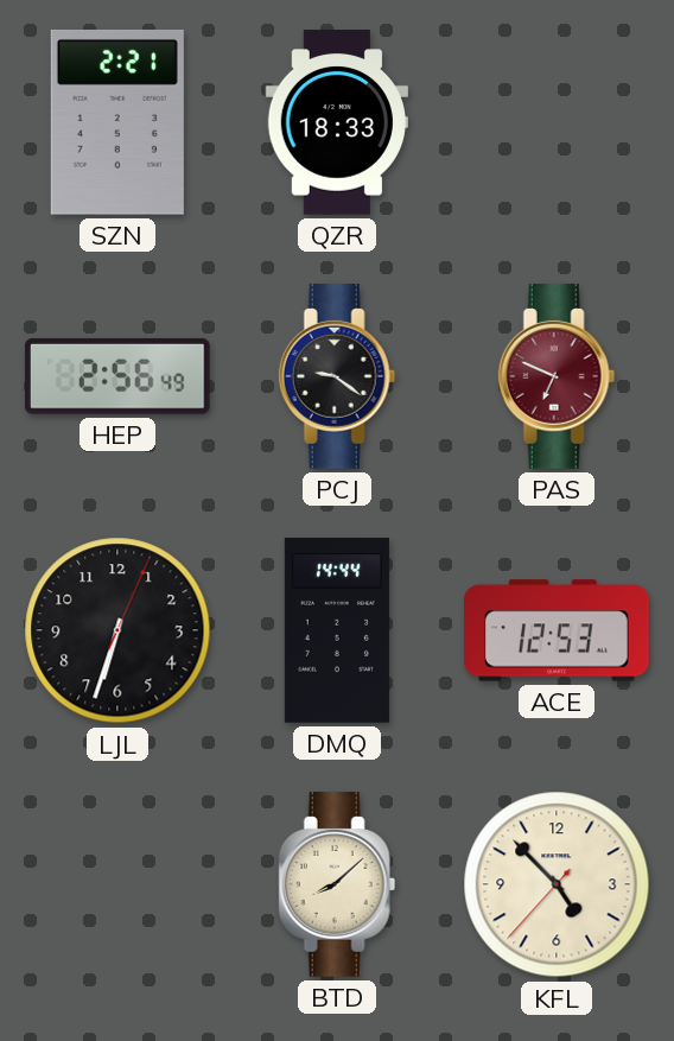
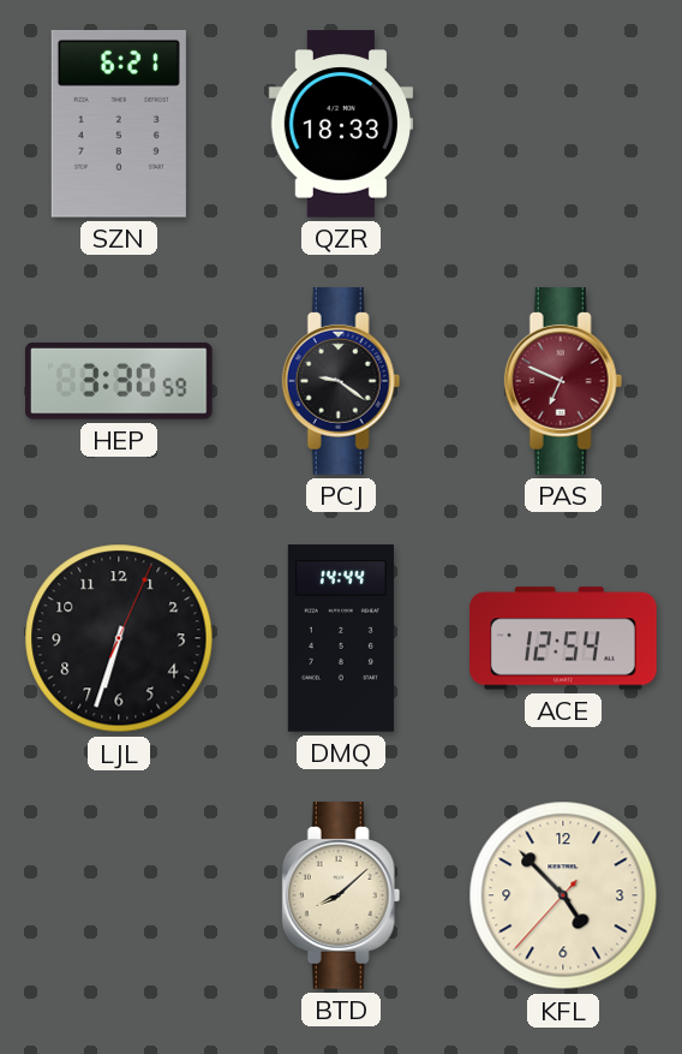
SZN: 2:21 -> 6:21
HEP: 2:56 -> 3:30
ACE: 12:53 -> 12:54
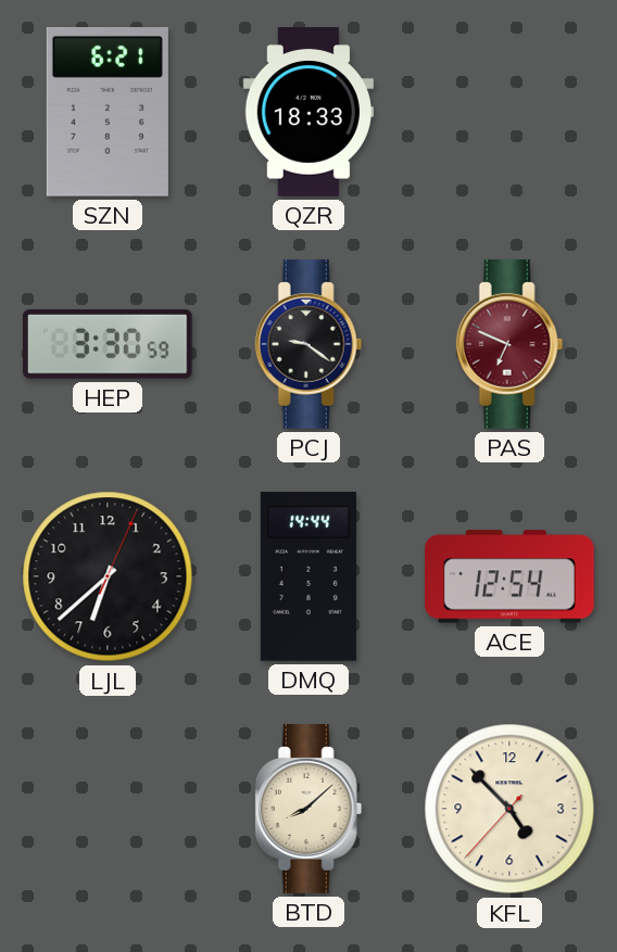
LJL: 6:33 -> 6:38
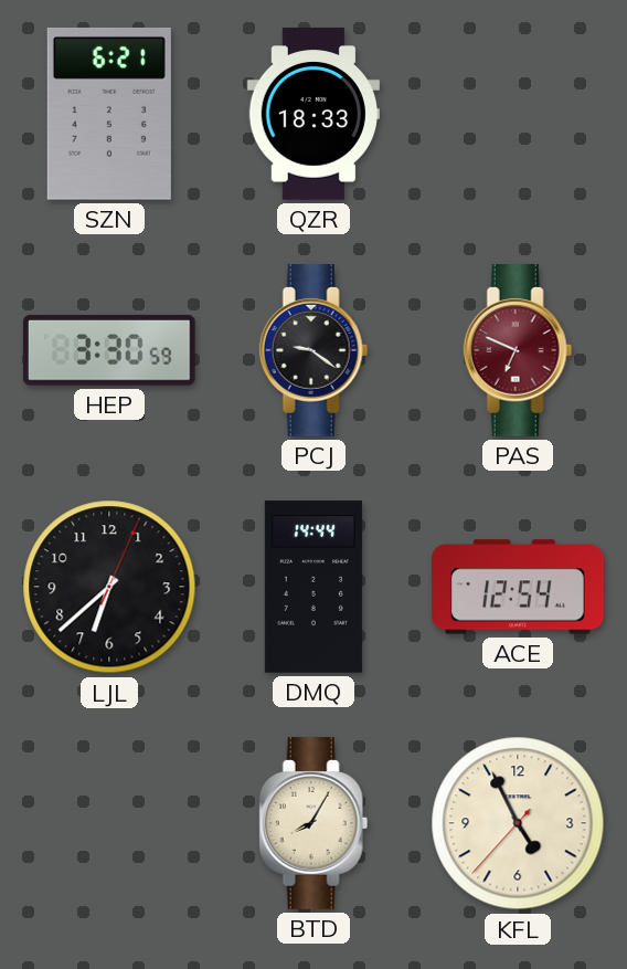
BTD: 8:08 -> 8:05
KFL: 4:52 -> 4:55
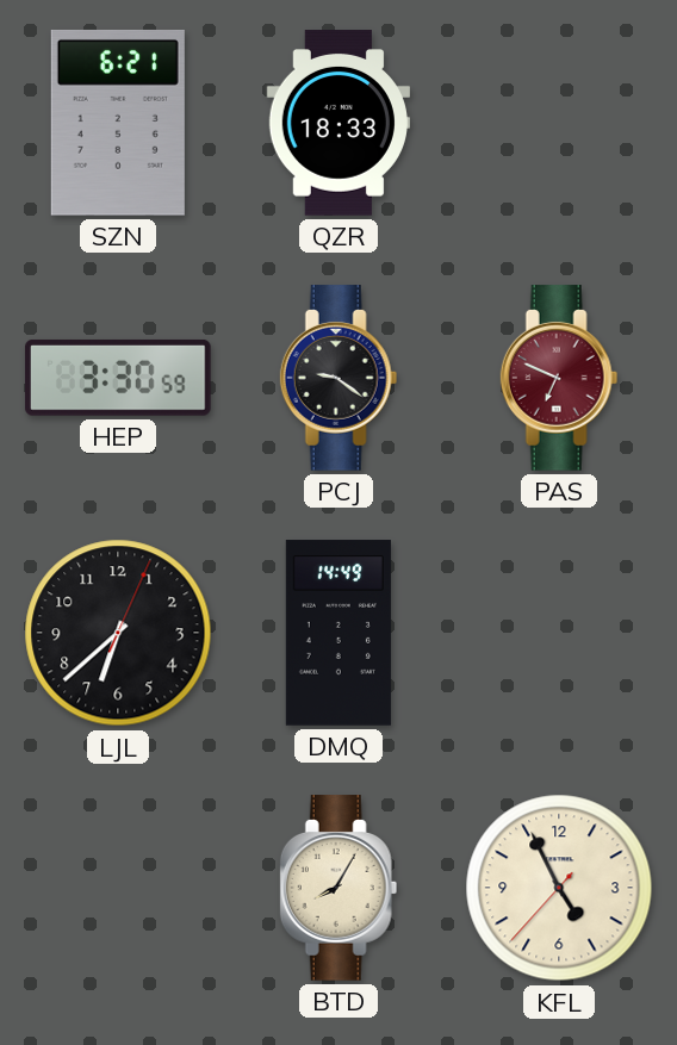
DMQ: 14:44 -> 14:49
ACE: 12:54 -> none
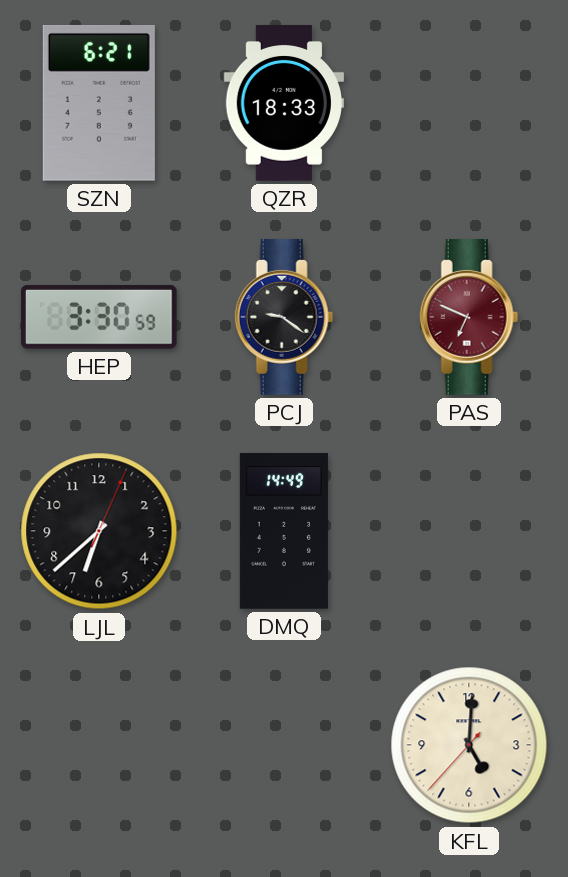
BTD: 8:05 -> none
KFL: 4:55 -> 5:00
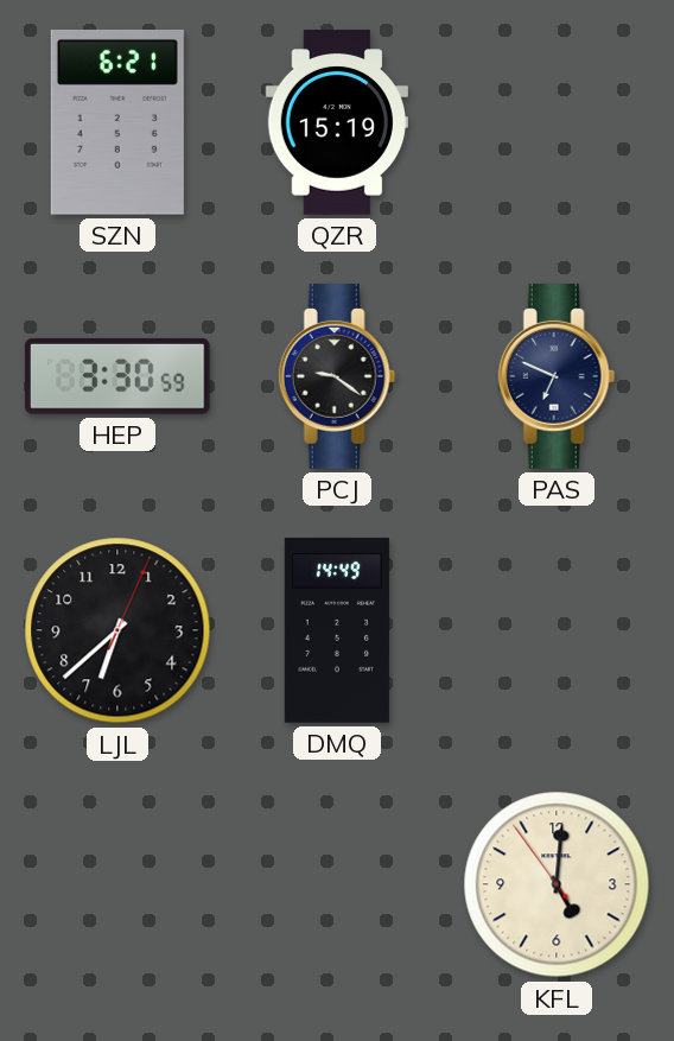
QZR: 18:33 -> 15:19
PAS dial: burgundy -> navy
KFL: 5:00:37 -> 5:00:54
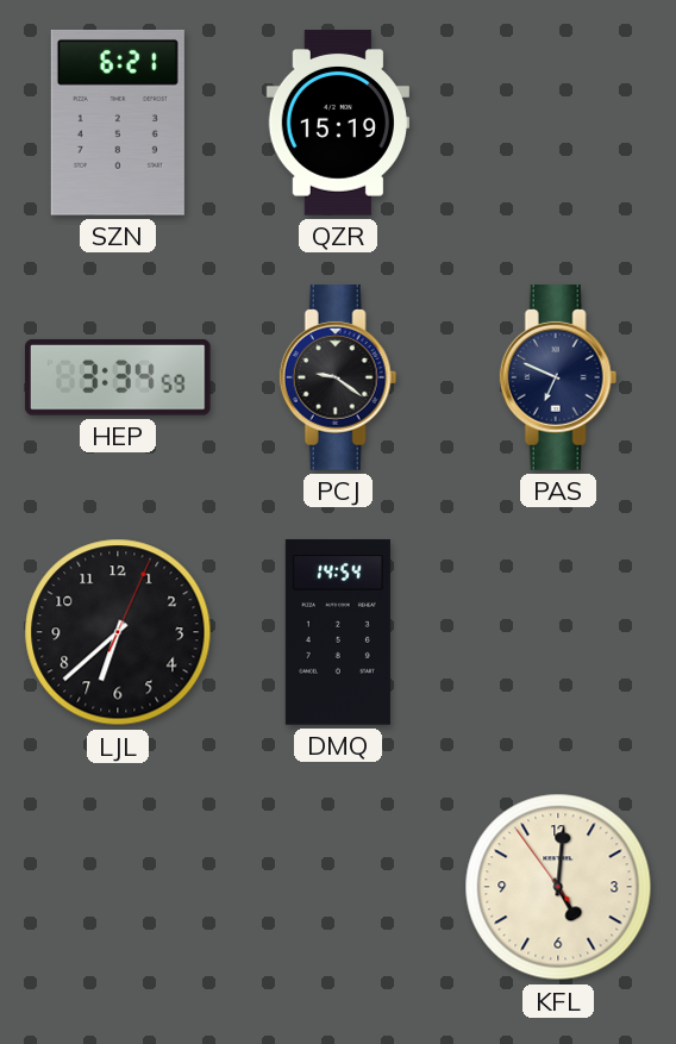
HEP: 3:30 -> 3:34
DMQ: 14:49 -> 14:54
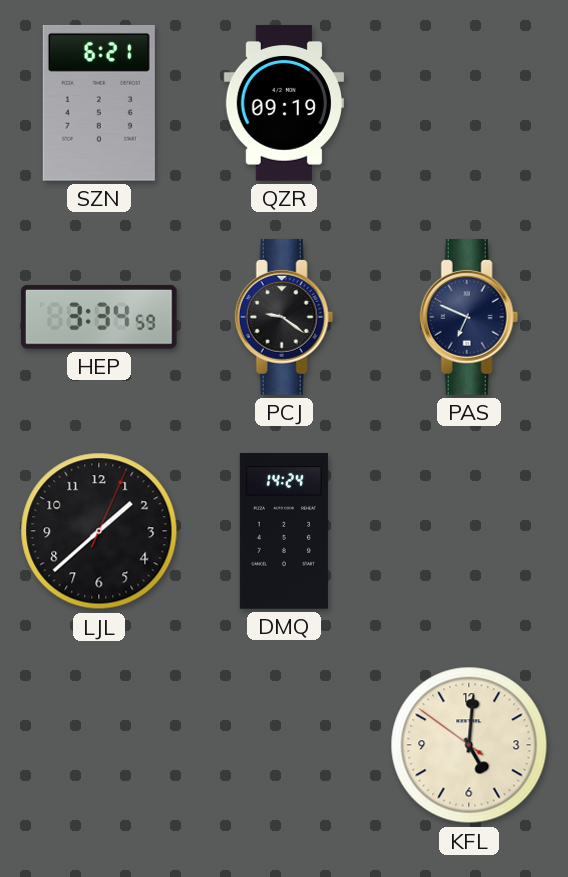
QZR: 15:19 -> 09:19
LJL: 6:38 -> 1:38
DMQ: 14:54 -> 14:24
KFL: 5:00:54 -> 5:00:51
